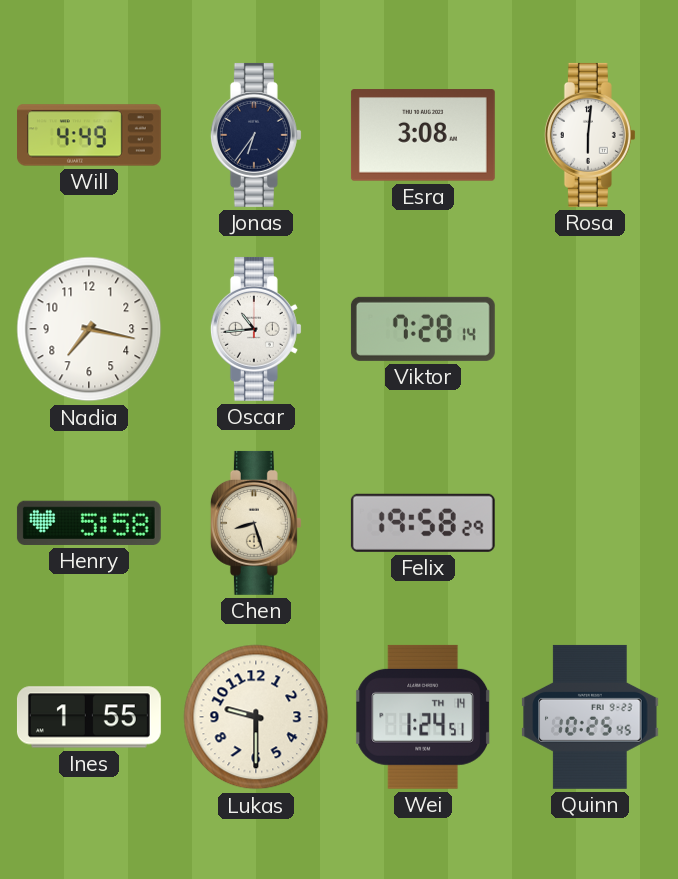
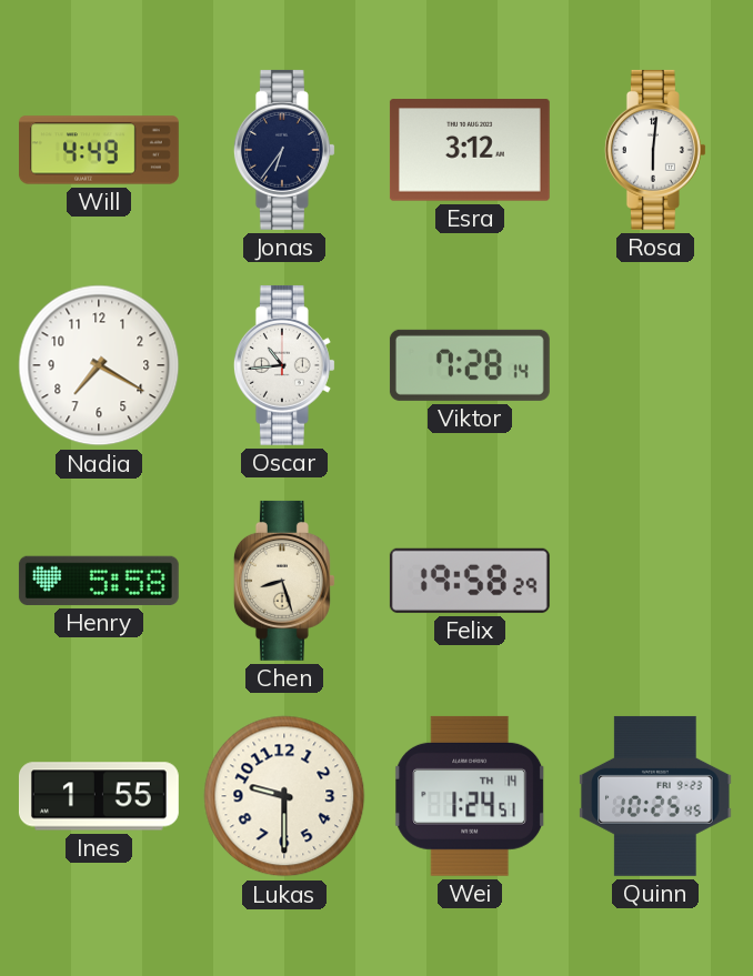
Esra: 3:08 -> 3:12
Nadia: 7:17 -> 7:20
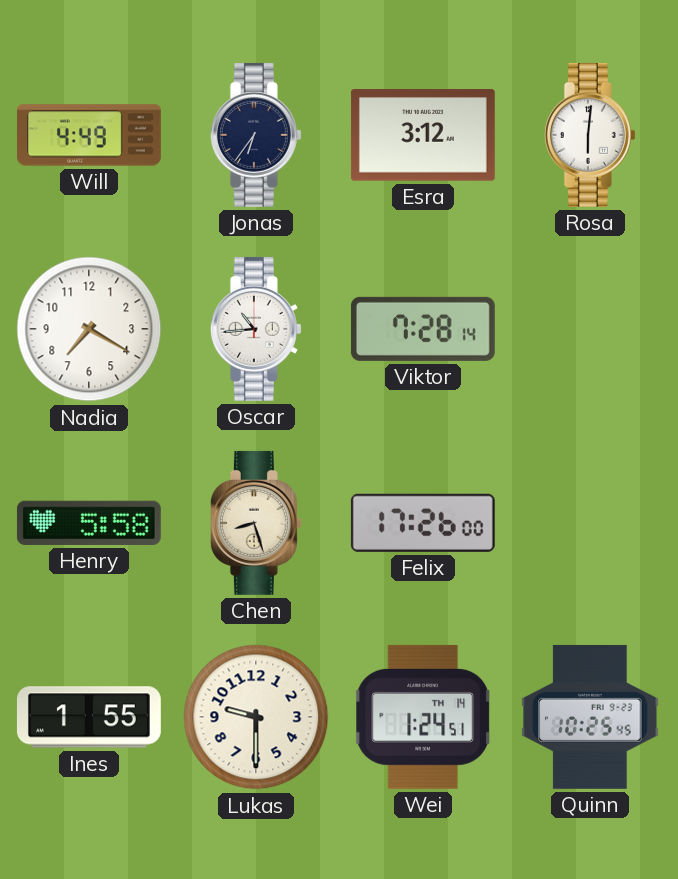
Felix: 19:58 -> 17:26
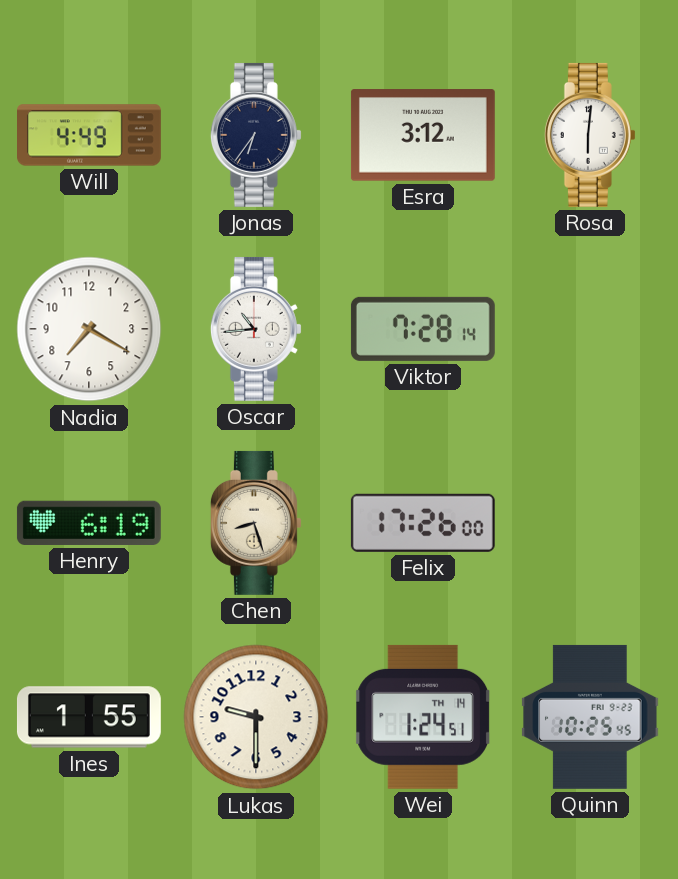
Henry: 5:58 -> 6:19
